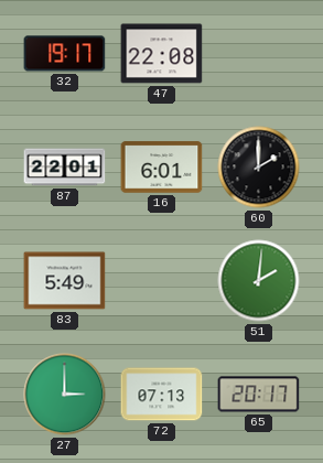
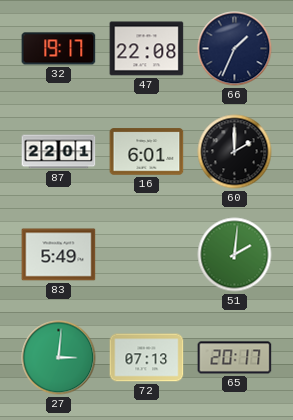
66: none -> 1:34
27: 3:00 -> 3:01
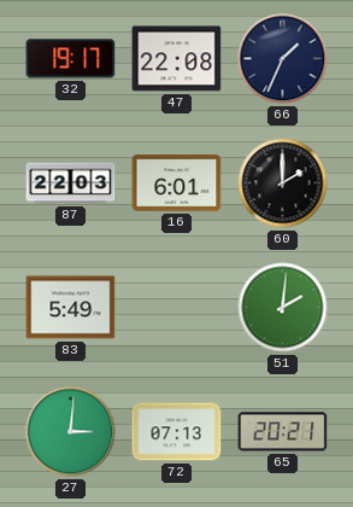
87: 22:01 -> 22:03
65: 20:17 -> 20:21
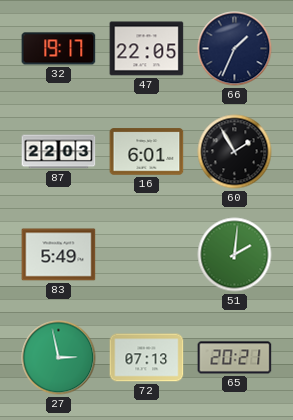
47: 22:08 -> 22:05
60: 2:00 -> 1:55
27: 3:01 -> 2:58
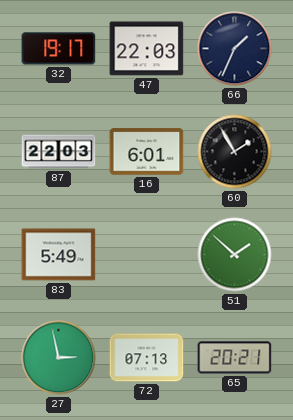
47: 22:05 -> 22:03
51: 2:01 -> 1:52
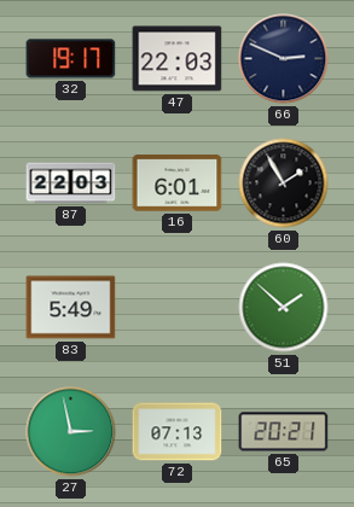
66: 1:34 -> 2:49
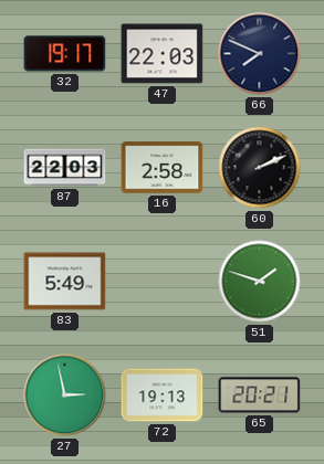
66: 2:49 -> 7:49
16: 6:01 -> 2:58
60: 1:55 -> 2:11
51: 1:52 -> 1:48
72: 07:13 -> 19:13
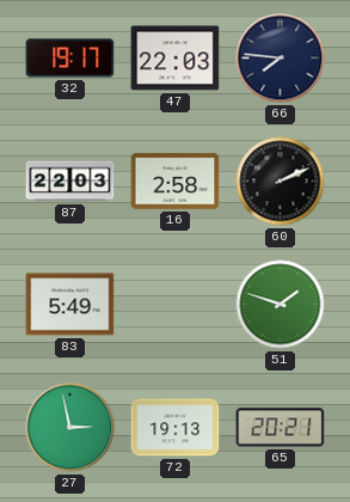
66: 7:49 -> 7:46
